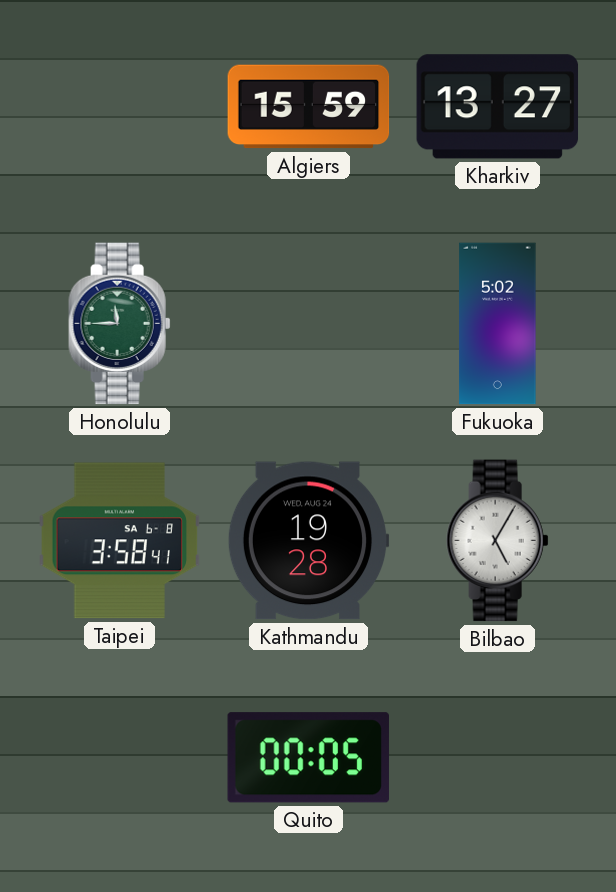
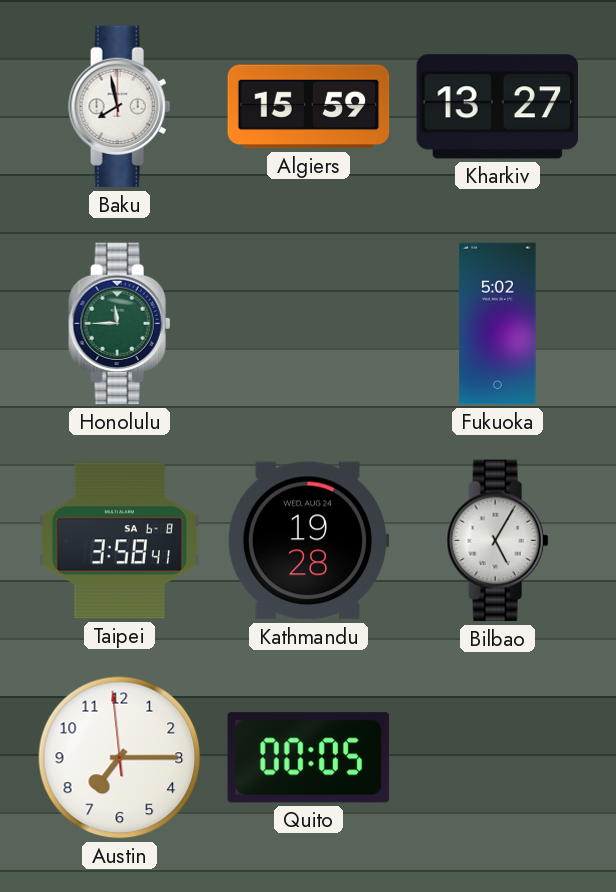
Baku: none -> 7:58
Austin: none -> 7:14
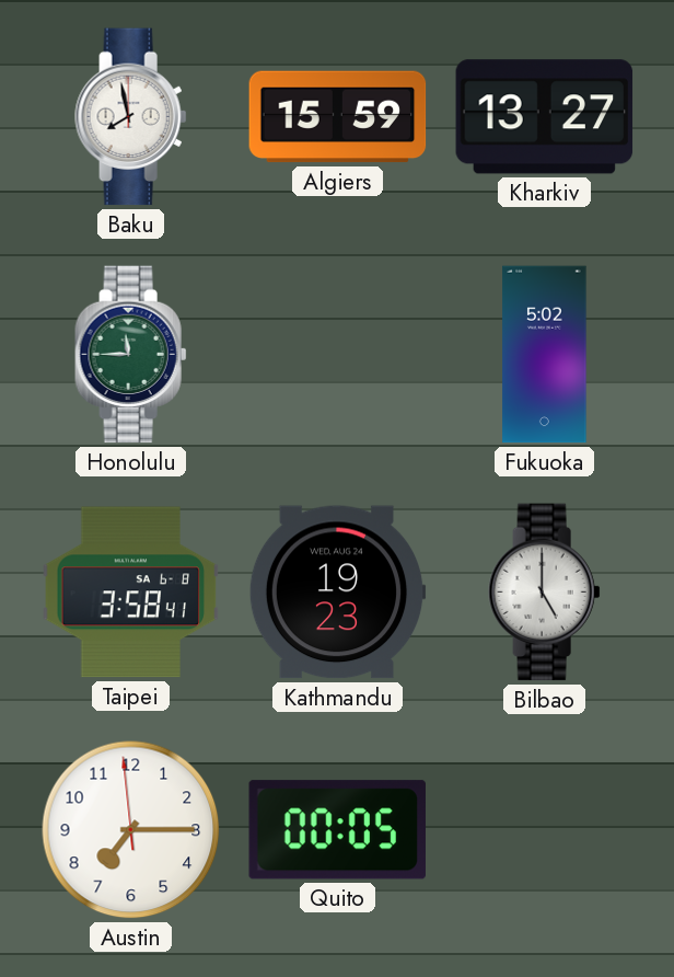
Kathmandu: 19:28 -> 19:23
Bilbao: 5:05 -> 5:00
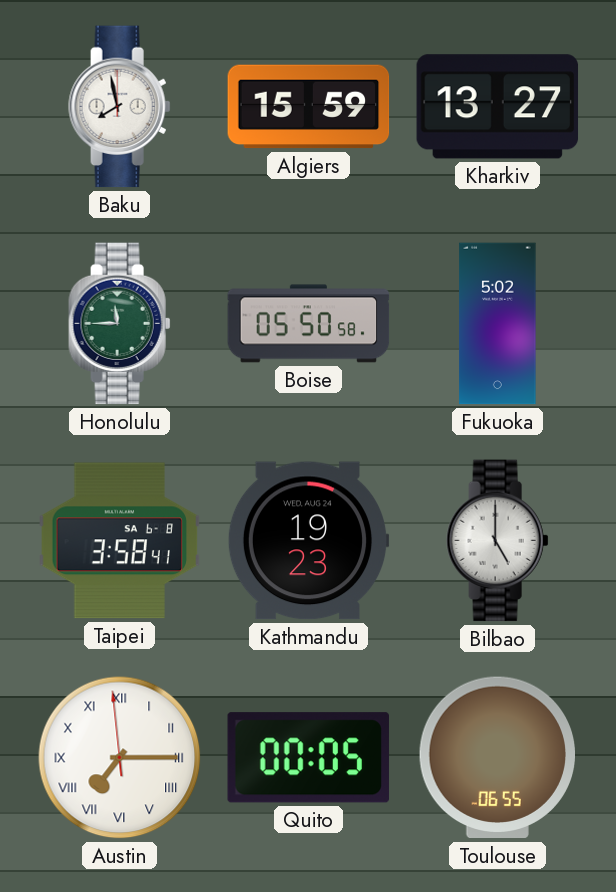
Boise: none -> 05:50
Austin numerals: Arabic -> Roman
Toulouse: none -> 06:55
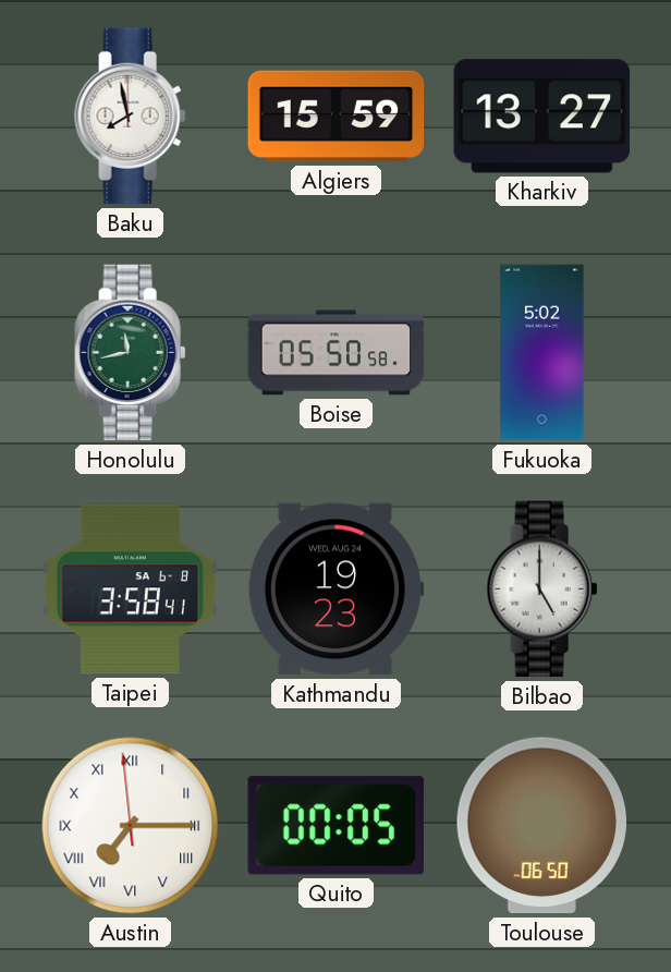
Honolulu: 11:45 -> 11:43
Toulouse: 06:55 -> 06:50
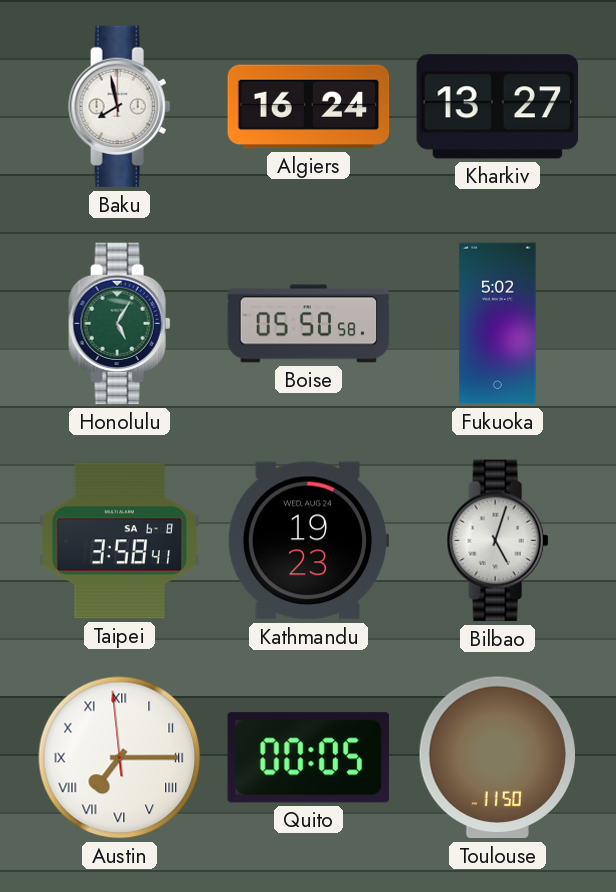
Algiers: 15:59 -> 16:24
Honolulu: 11:43 -> 5:05
Bilbao: 5:00 -> 5:03
Toulouse: 06:50 -> 11:50
